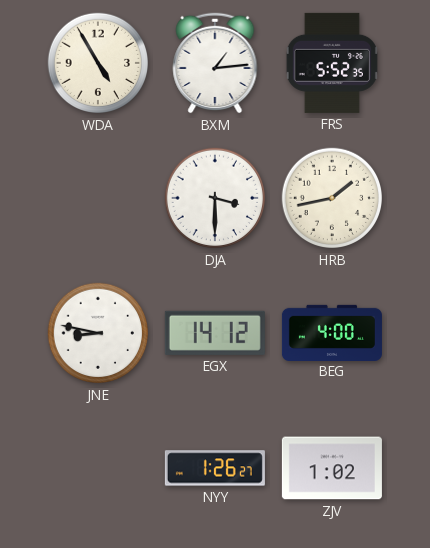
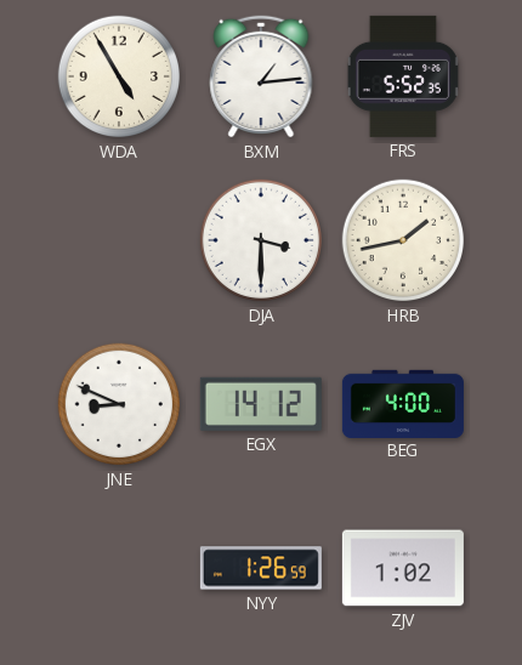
JNE: 8:47 -> 8:49
NYY: 1:26:27 -> 1:26:59
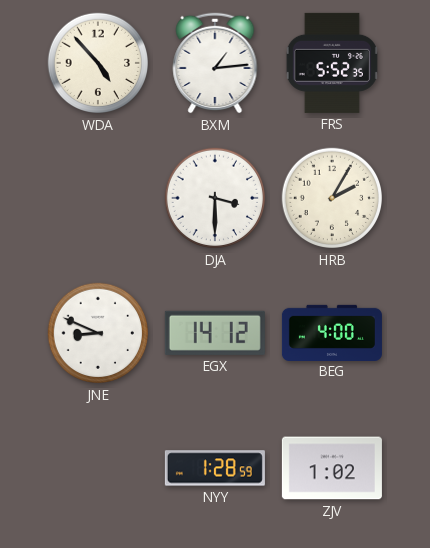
WDA: 4:55 -> 4:53
HRB: 1:43 -> 2:05
NYY: 1:26 -> 1:28
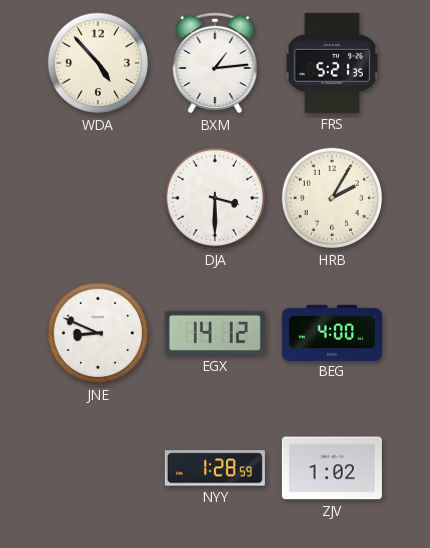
FRS: 5:52 -> 5:21
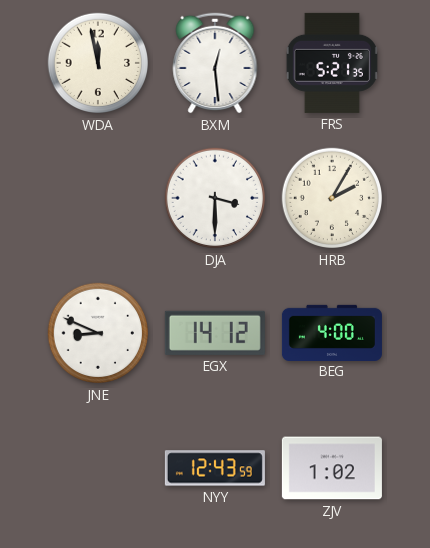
WDA: 4:53 -> 11:58
BXM: 1:14 -> 12:29
NYY: 1:28 -> 12:43
